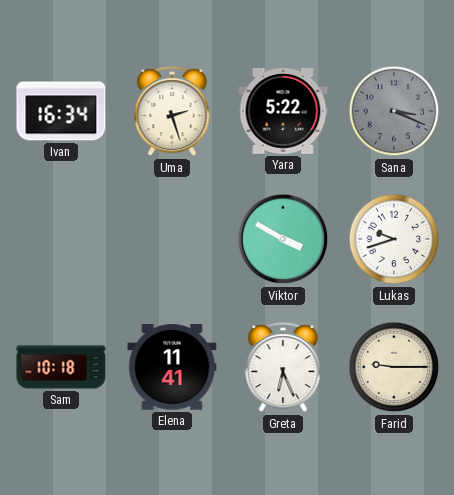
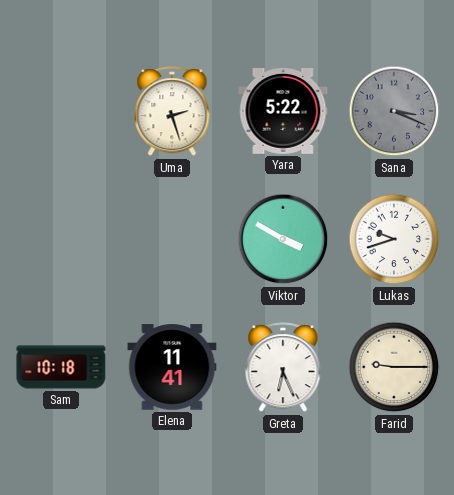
Ivan: 16:34 -> none
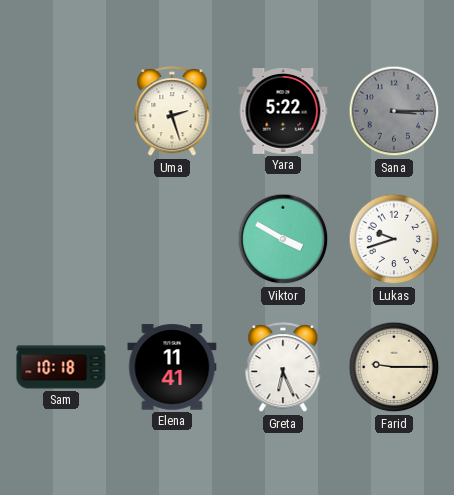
Sana: 3:19 -> 3:15
